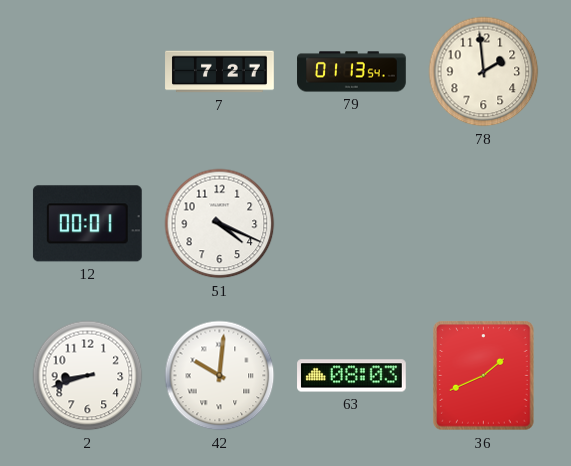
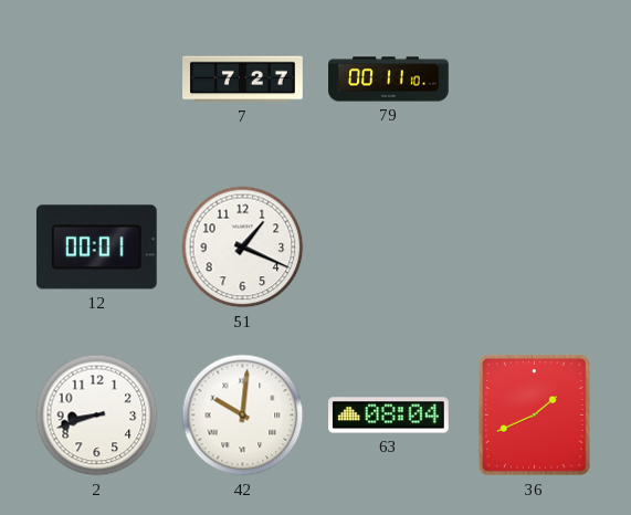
79: 01:13 -> 00:11
78: 1:59 -> none
51: 4:19 -> 1:19
63: 08:03 -> 08:04
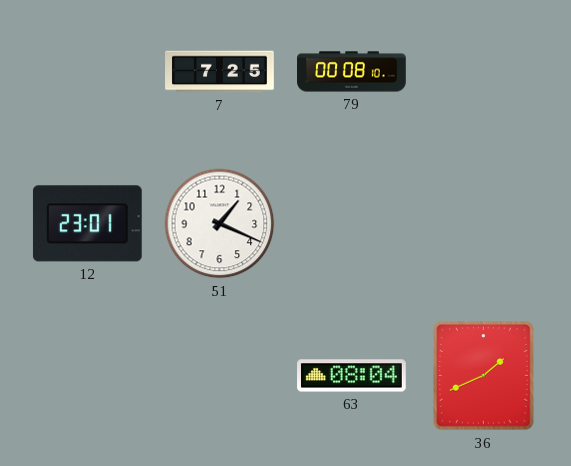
7: 7:27 -> 7:25
79: 00:11 -> 00:08
12: 00:01 -> 23:01
2: 8:42 -> none
42: 10:01 -> none
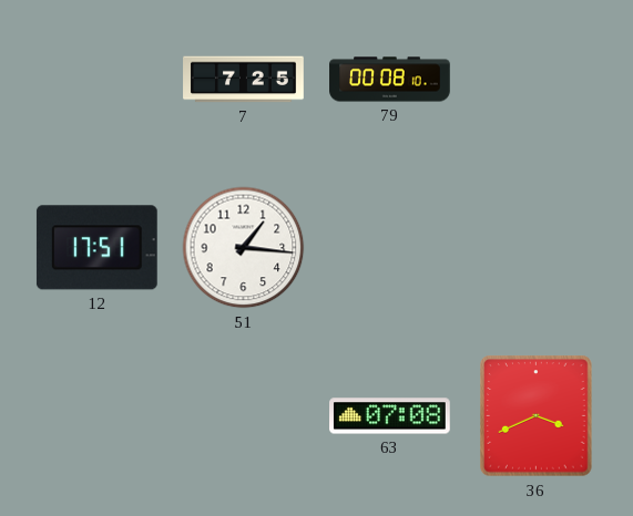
12: 23:01 -> 17:51
51: 1:19 -> 1:16
63: 08:04 -> 07:08
36: 1:41 -> 3:41
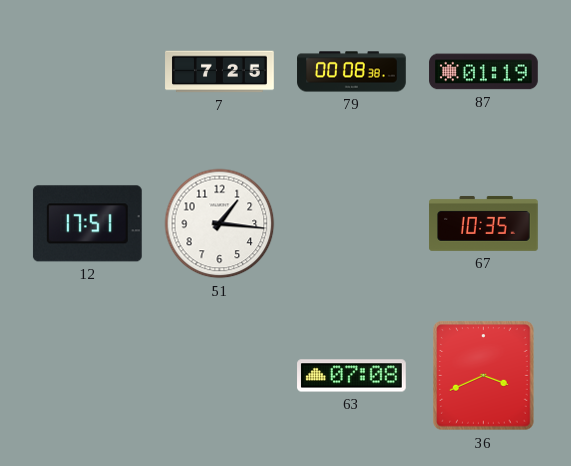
79: 00:08:10 -> 00:08:38
87: none -> 01:19
67: none -> 10:35
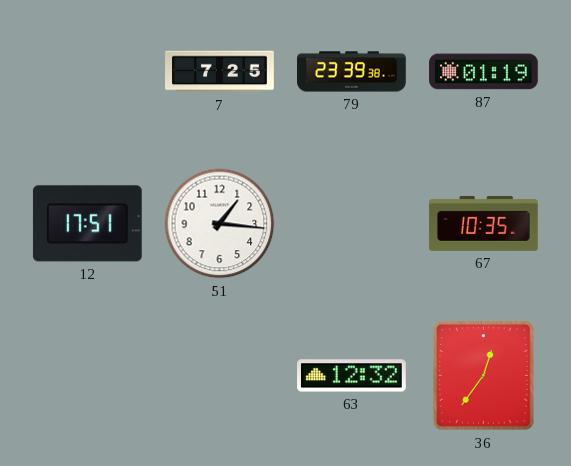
79: 00:08 -> 23:39
63: 07:08 -> 12:32
36: 3:41 -> 12:36
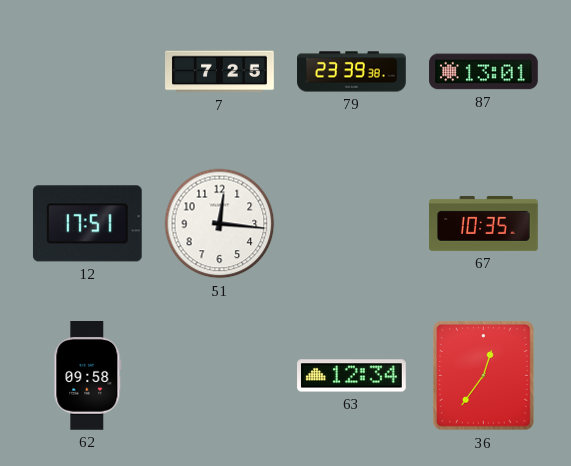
87: 01:19 -> 13:01
51: 1:16 -> 12:16
62: none -> 09:58
63: 12:32 -> 12:34
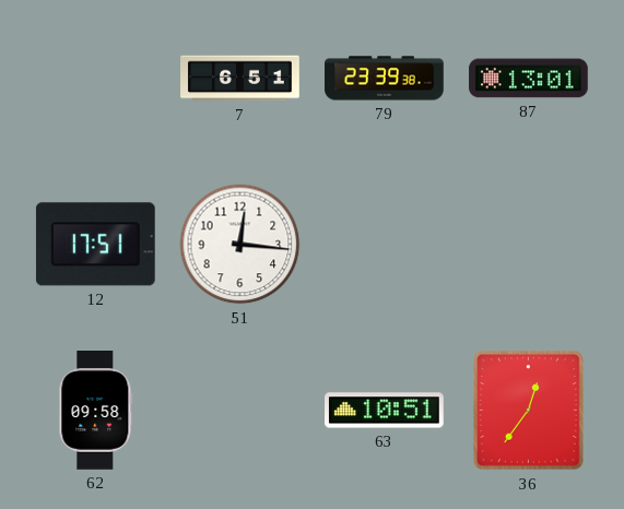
7: 7:25 -> 6:51
67: 10:35 -> none
63: 12:34 -> 10:51
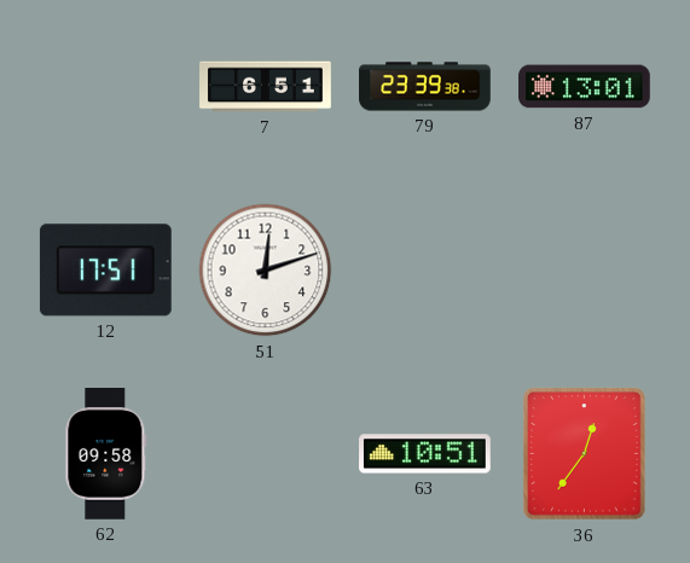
51: 12:16 -> 12:12
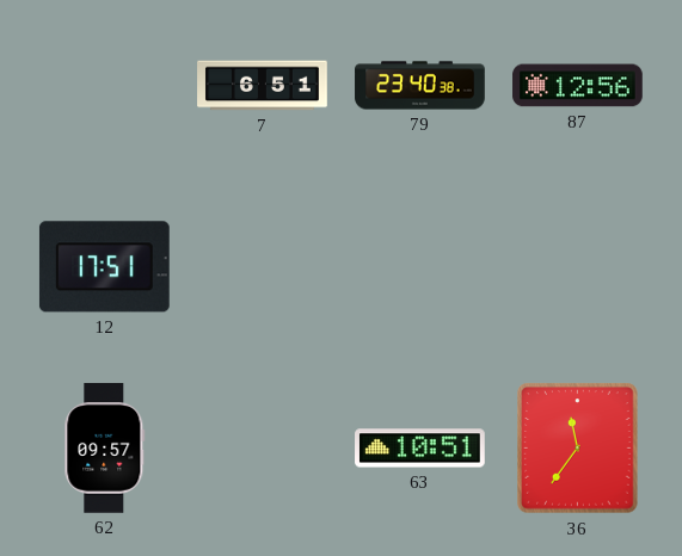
79: 23:39 -> 23:40
87: 13:01 -> 12:56
51: 12:12 -> none
62: 09:58 -> 09:57
36: 12:36 -> 11:36
